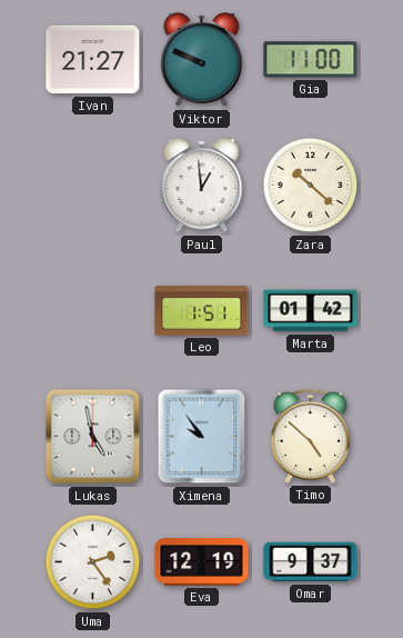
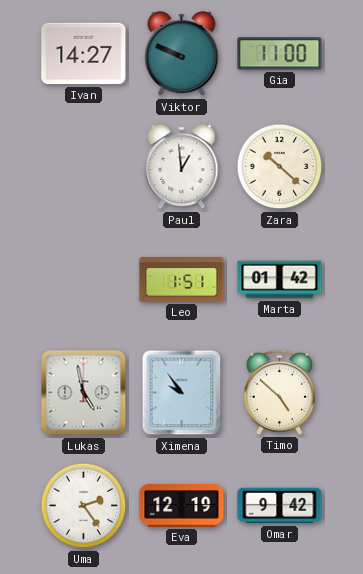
Ivan: 21:27 -> 14:27
Omar: 9:37 -> 9:42
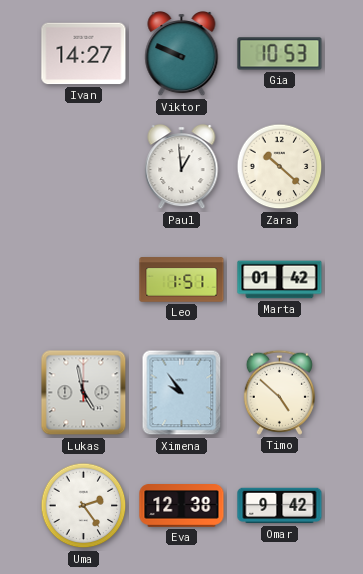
Gia: 11:00 -> 10:53
Eva: 12:19 -> 12:38
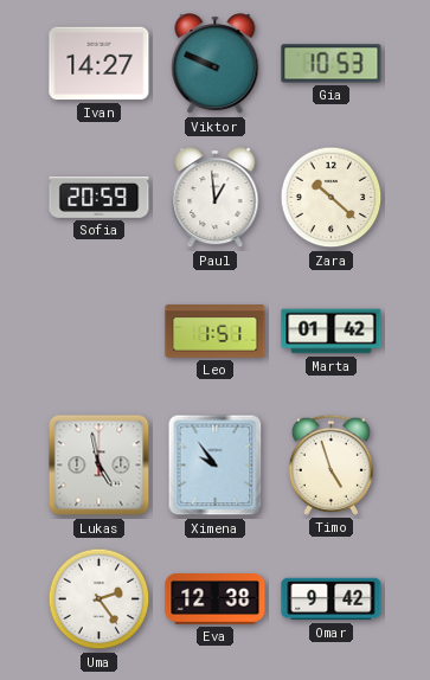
Sofia: none -> 20:59
Timo: 4:52 -> 4:57
